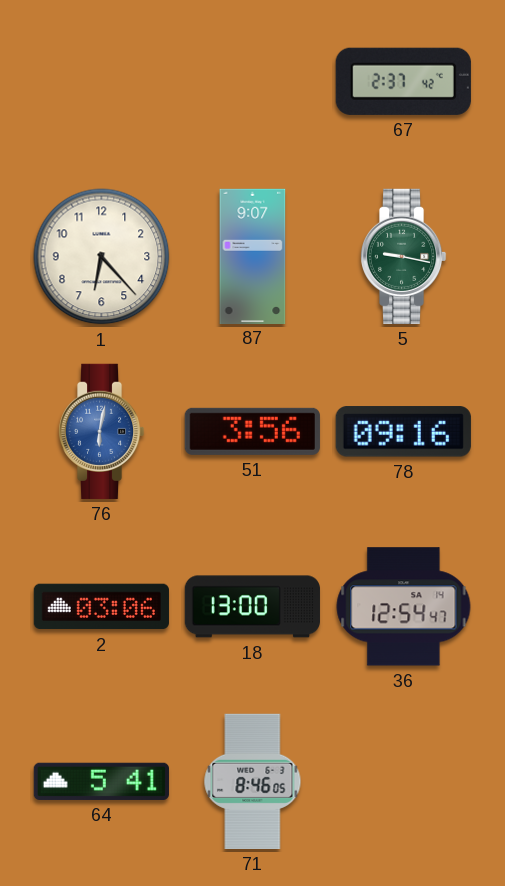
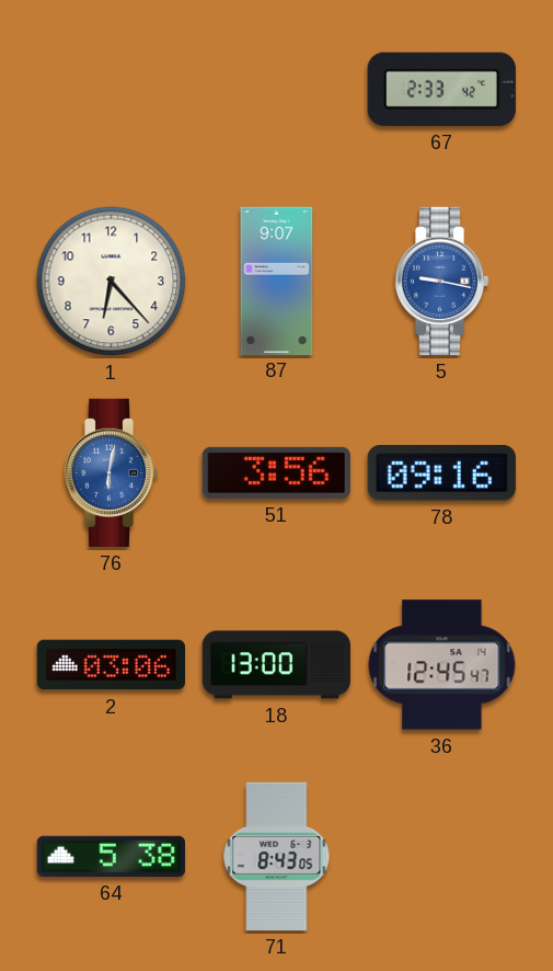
67: 2:37 -> 2:33
5 dial: green -> blue
36: 12:54 -> 12:45
64: 5:41 -> 5:38
71: 8:46 -> 8:43
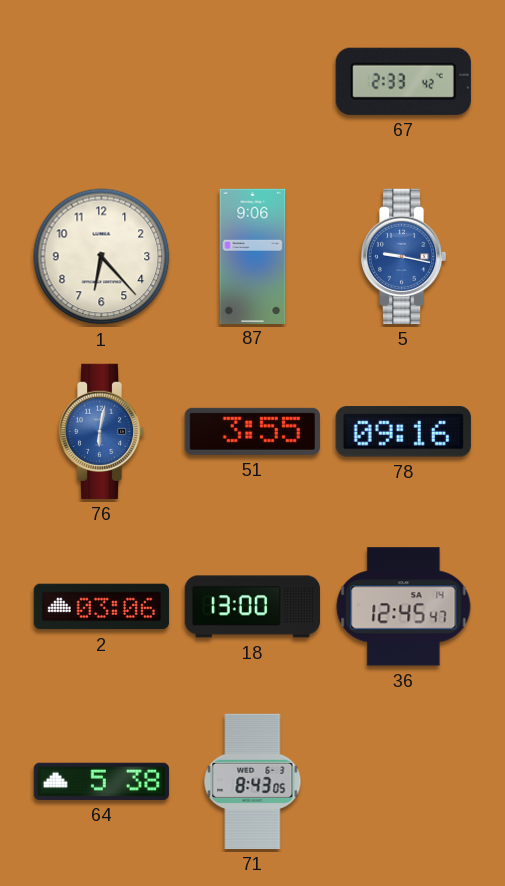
87: 9:07 -> 9:06
51: 3:56 -> 3:55
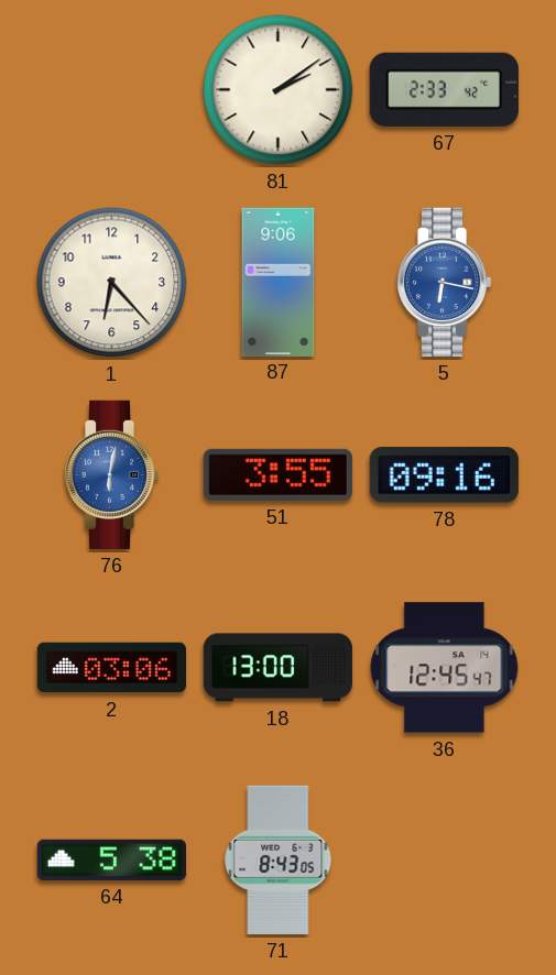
81: none -> 2:09
5: 9:17 -> 6:17
